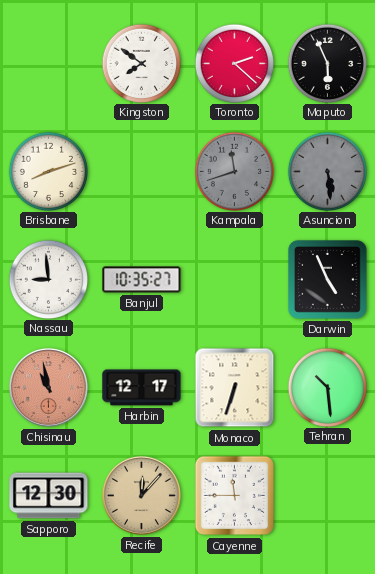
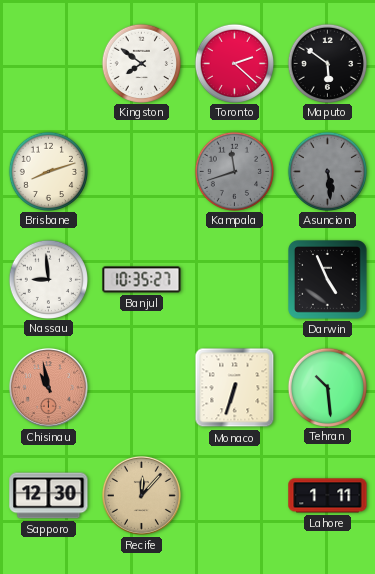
Maputo: 5:56 -> 5:51
Harbin: 12:17 -> none
Cayenne: 11:45 -> none
Lahore: none -> 1:11
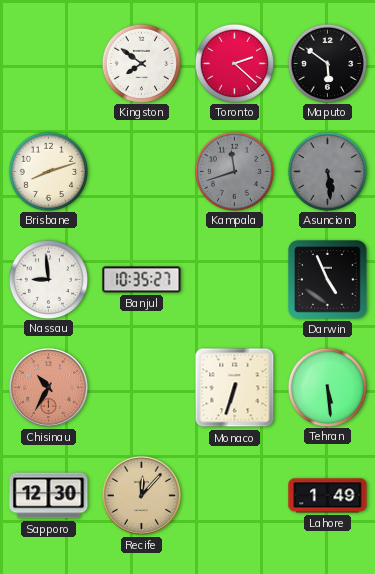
Chisinau: 10:58 -> 10:35
Tehran: 10:29 -> 5:29
Lahore: 1:11 -> 1:49
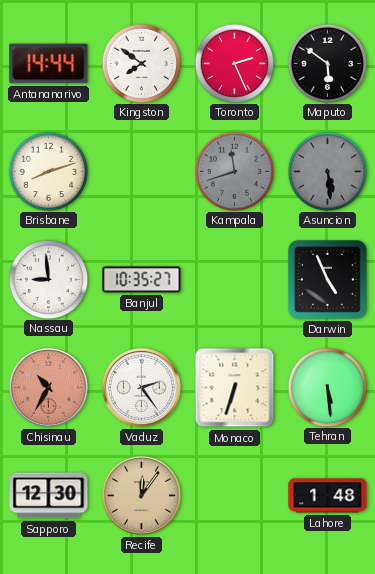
Antananarivo: none -> 14:44
Toronto: 2:22 -> 2:26
Vaduz: none -> 2:24
Recife: 12:07 -> 12:06
Lahore: 1:49 -> 1:48
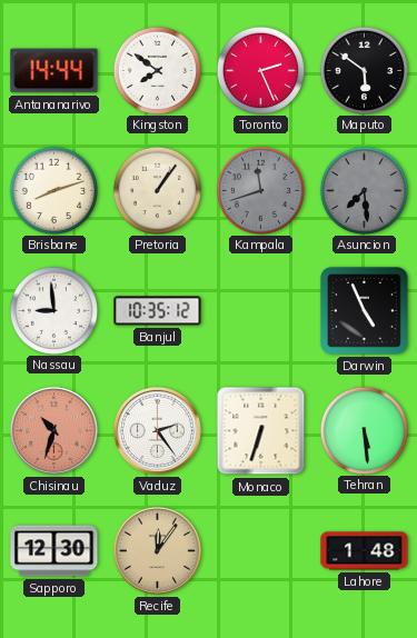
Pretoria: none -> 1:06
Asuncion: 5:29 -> 7:29
Banjul: 10:35:27 -> 10:35:12
Chisinau: 10:35 -> 10:33
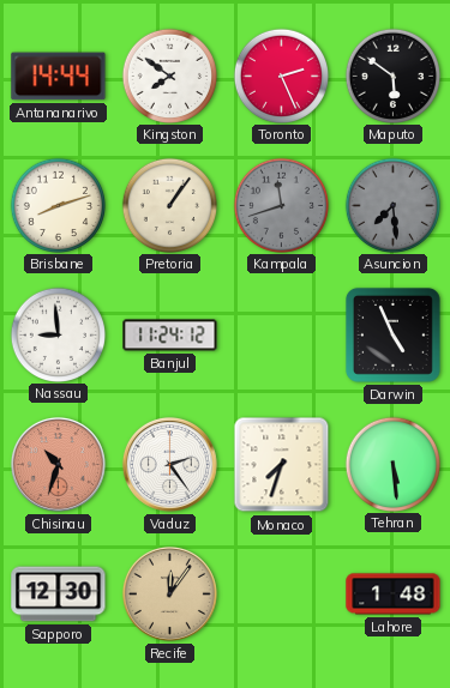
Banjul: 10:35 -> 11:24
Monaco: 6:33 -> 7:33
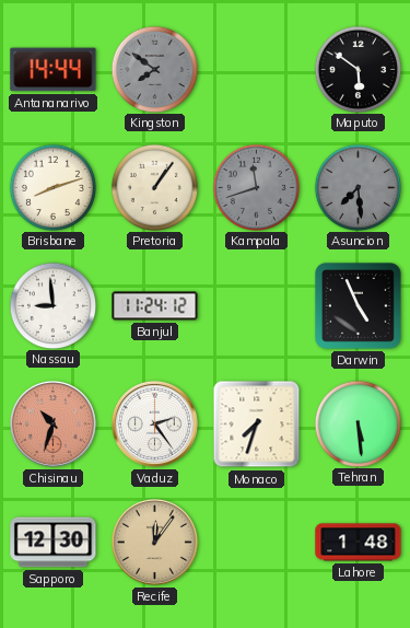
Kingston dial: white -> grey
Toronto: 2:26 -> none
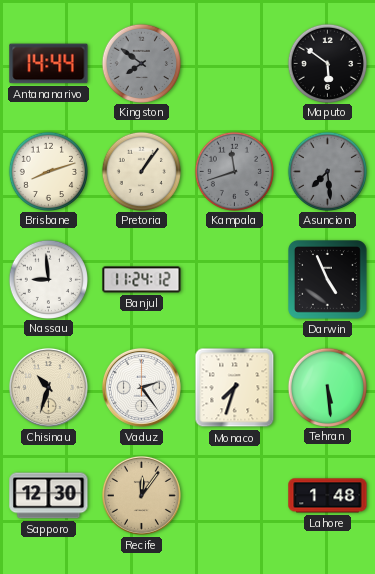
Chisinau dial: salmon -> cream
